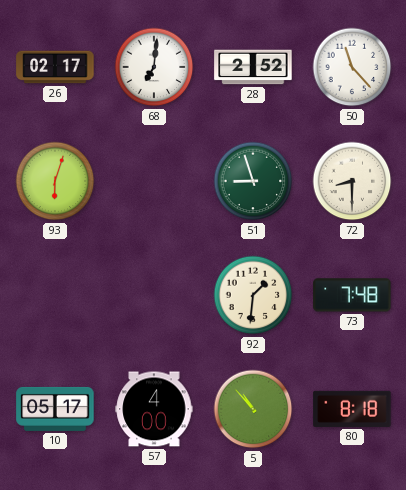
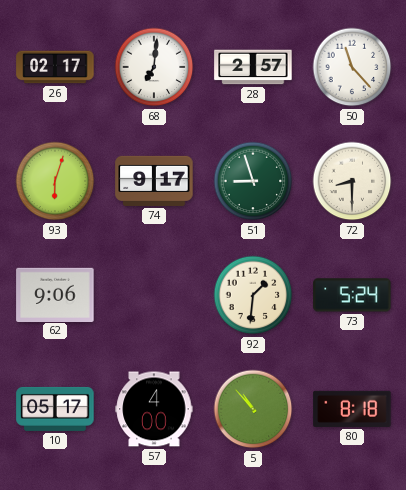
28: 2:52 -> 2:57
74: none -> 9:17
62: none -> 9:06
73: 7:48 -> 5:24
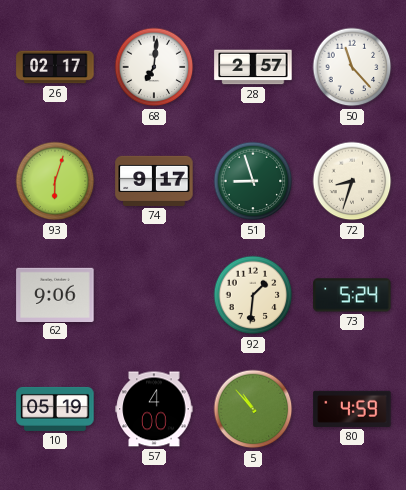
72: 8:30 -> 8:33
10: 05:17 -> 05:19
80: 8:18 -> 4:59
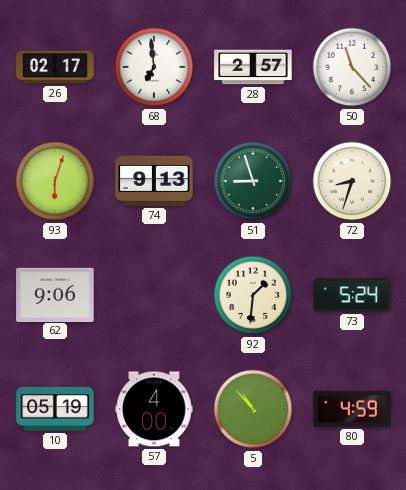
68: 7:01 -> 6:59
74: 9:17 -> 9:13
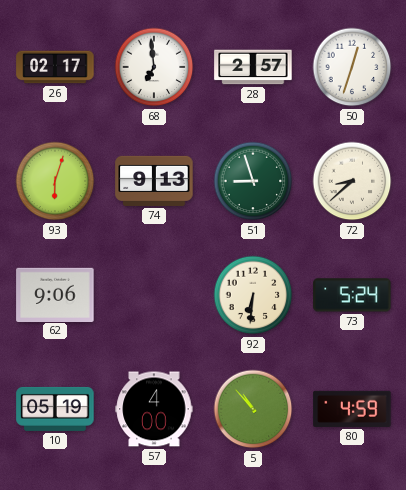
50: 11:23 -> 12:33
72: 8:33 -> 8:38
92: 1:31 -> 6:31
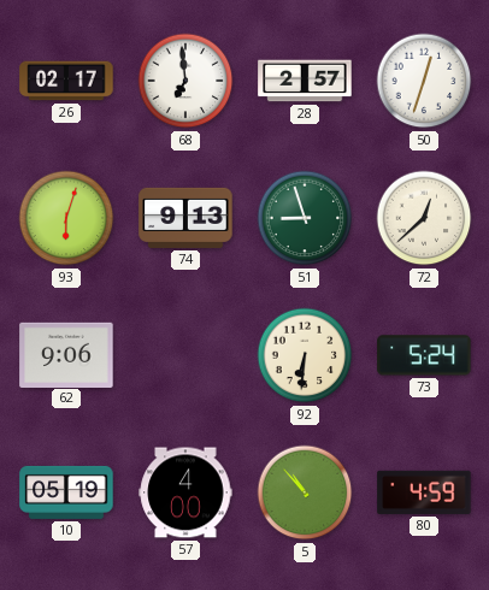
72: 8:38 -> 12:38
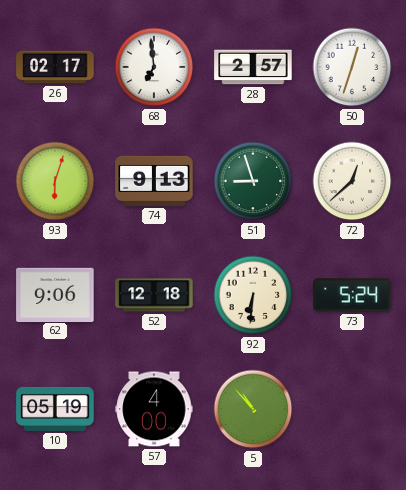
52: none -> 12:18
80: 4:59 -> none
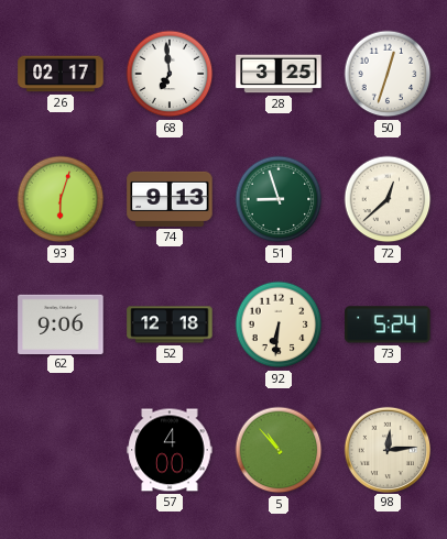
28: 2:57 -> 3:25
10: 05:19 -> none
98: none -> 12:14
